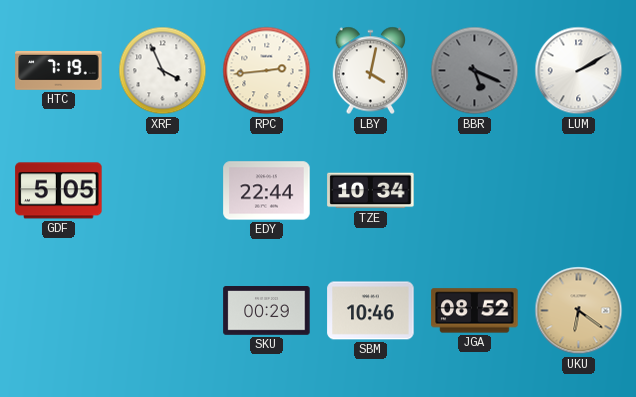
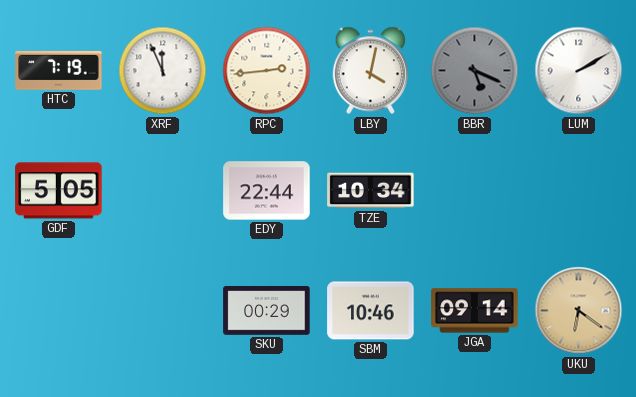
XRF: 3:56 -> 11:56
JGA: 08:52 -> 09:14
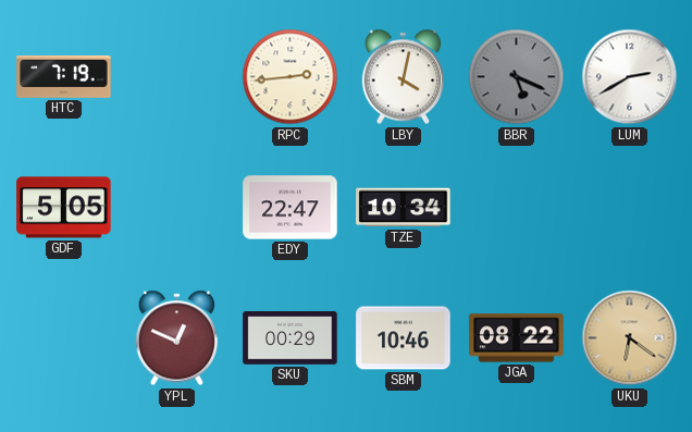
XRF: 11:56 -> none
LUM: 2:10 -> 2:40
EDY: 22:44 -> 22:47
YPL: none -> 12:49
JGA: 09:14 -> 08:22
